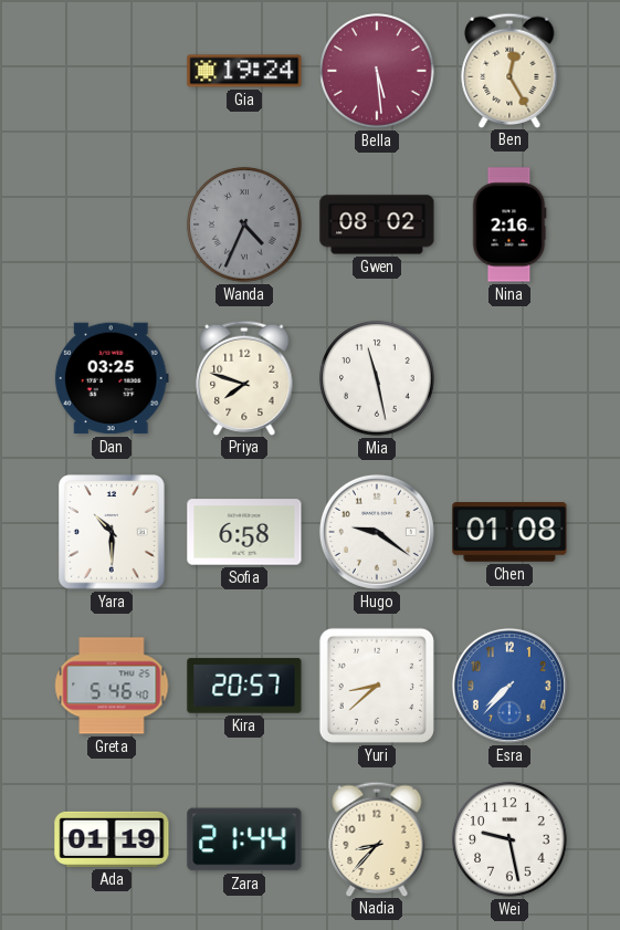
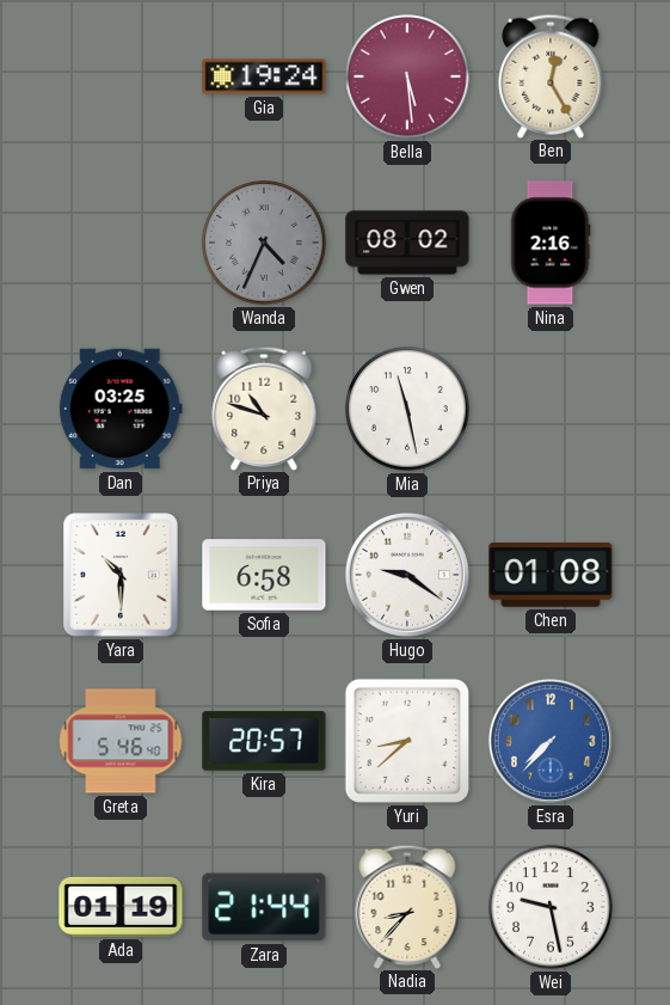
Priya: 7:48 -> 10:48
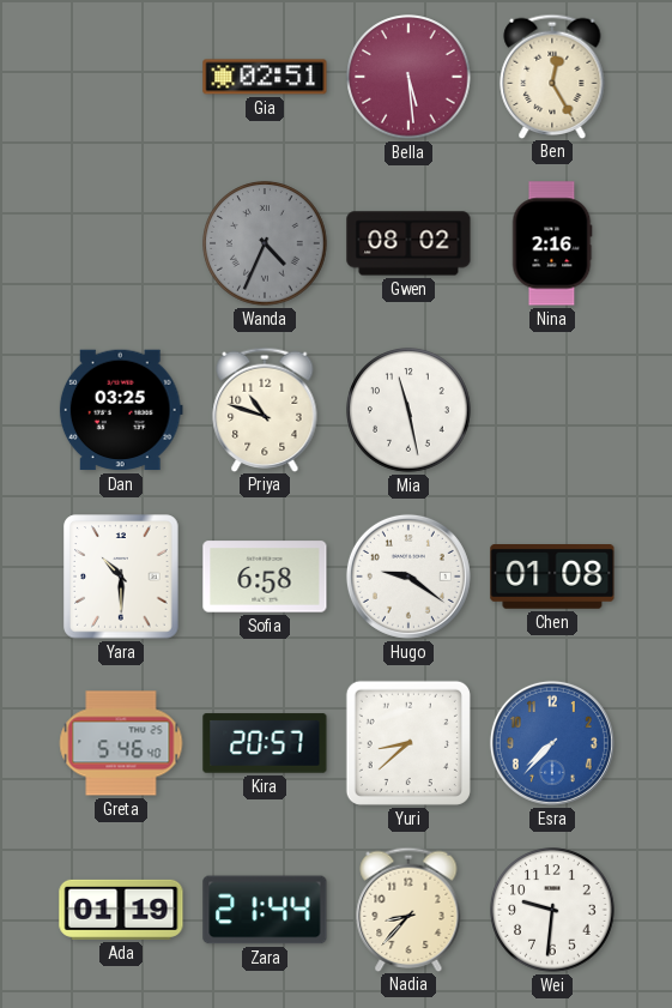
Gia: 19:24 -> 02:51
Wei: 9:28 -> 9:31
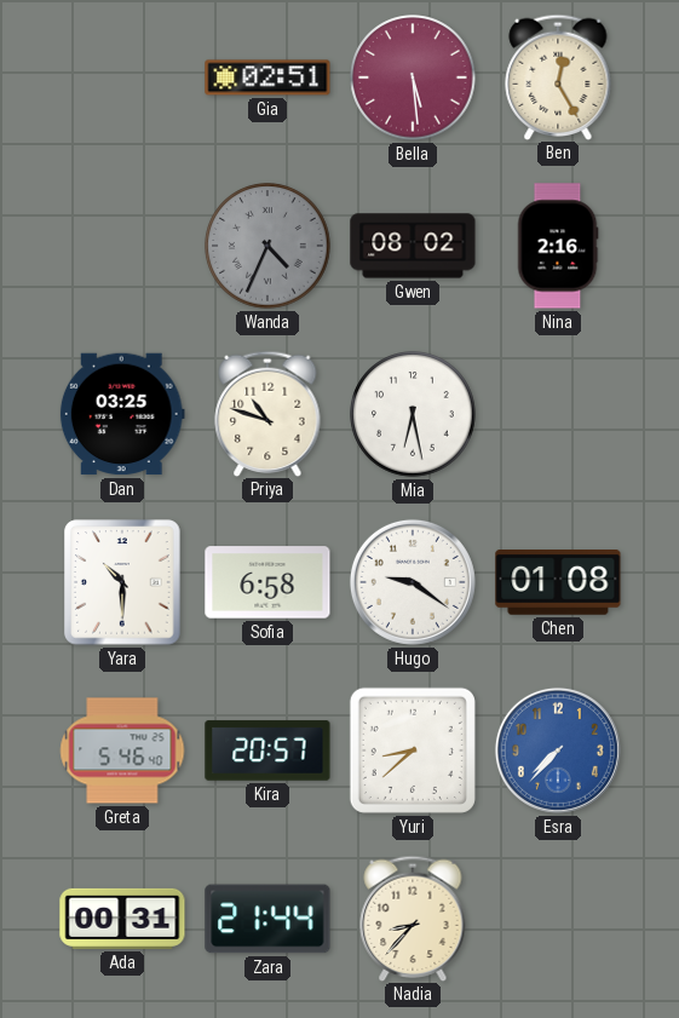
Mia: 11:28 -> 6:28
Ada: 01:19 -> 00:31
Wei: 9:31 -> none
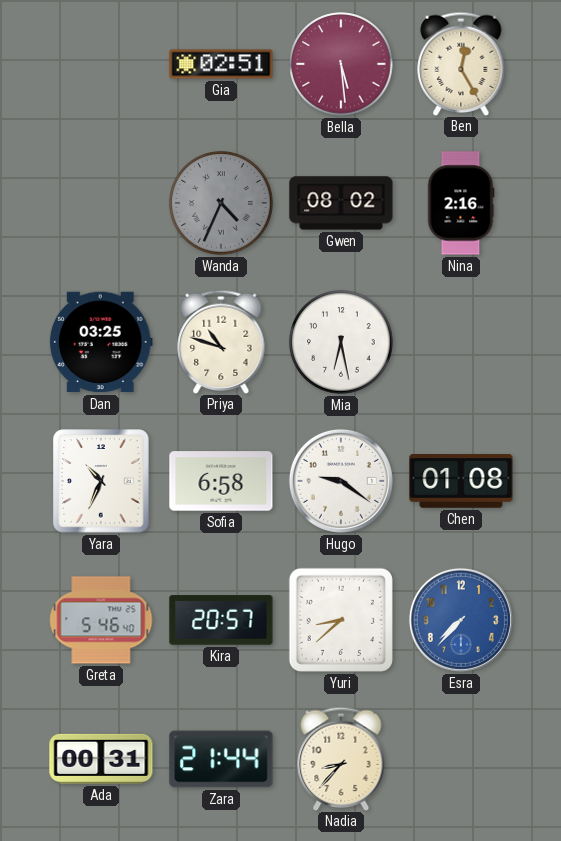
Yara: 10:30 -> 10:34
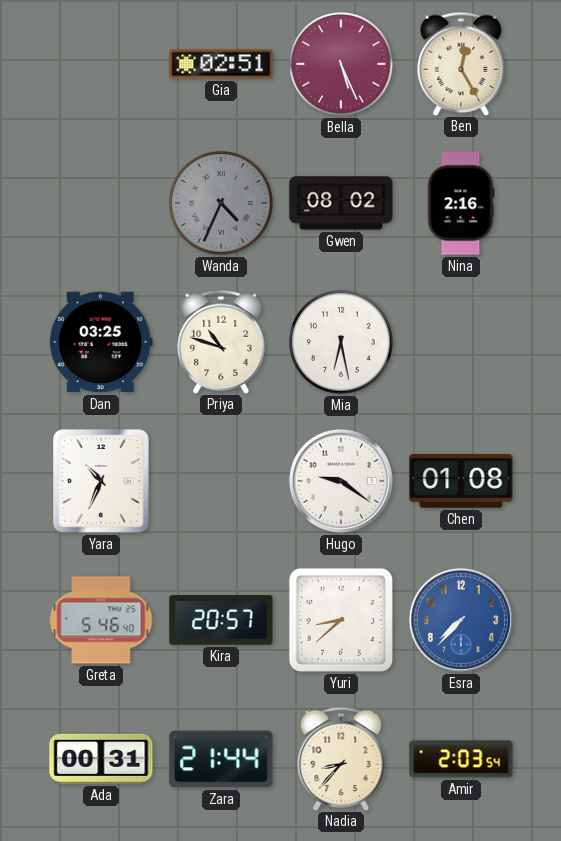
Bella: 5:29 -> 5:26
Sofia: 6:58 -> none
Amir: none -> 2:03
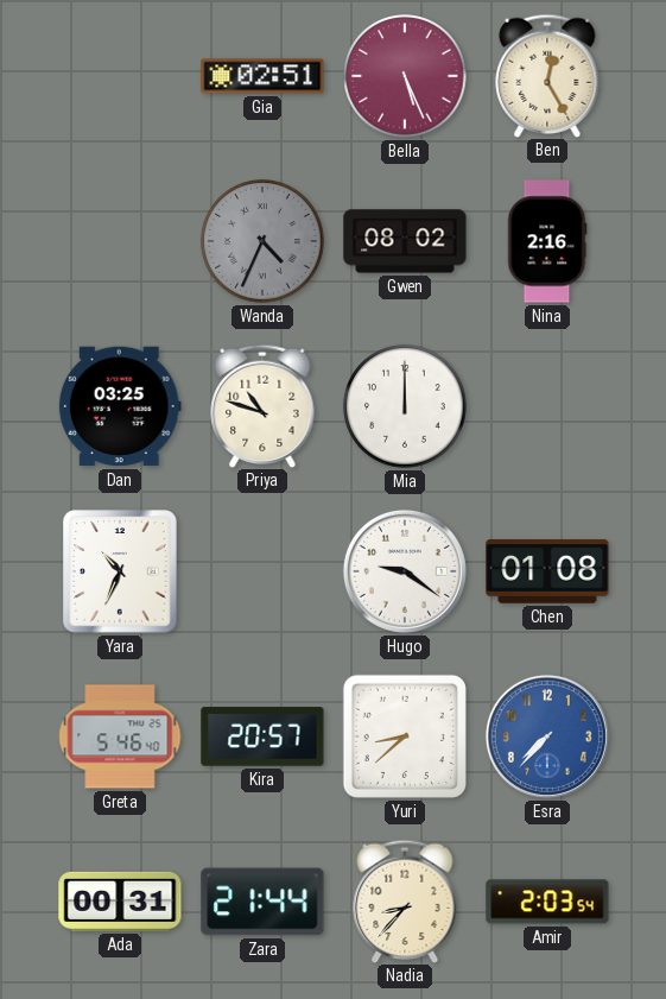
Mia: 6:28 -> 12:00
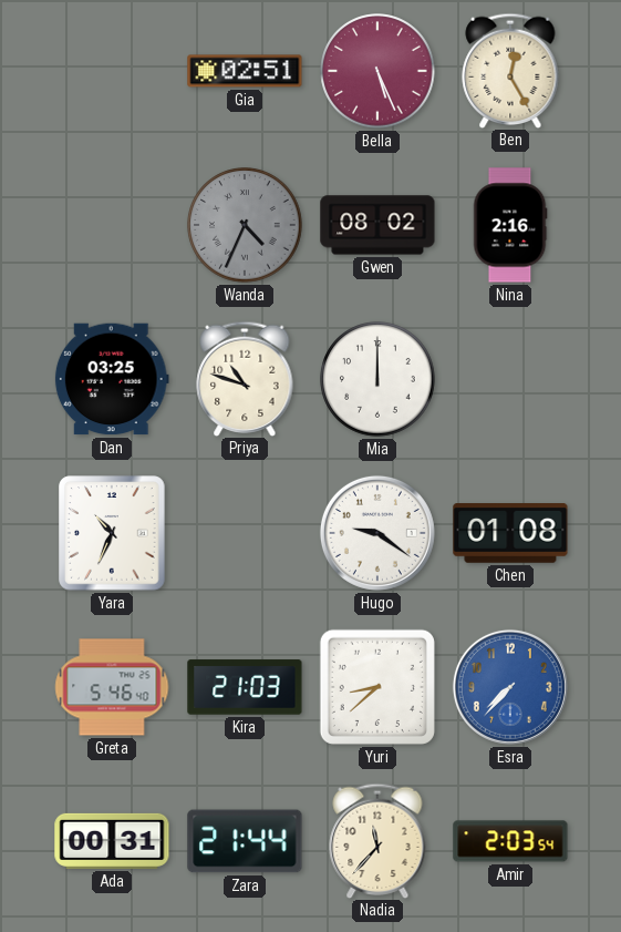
Kira: 20:57 -> 21:03
Nadia: 8:37 -> 11:37
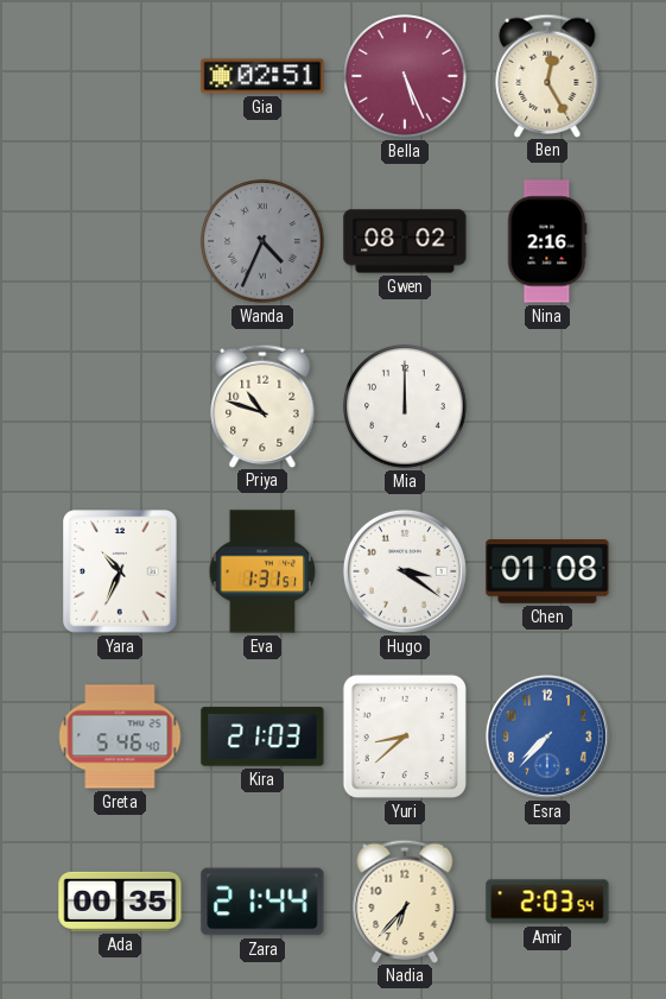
Dan: 03:25 -> none
Eva: none -> 1:31
Hugo: 9:21 -> 3:21
Ada: 00:31 -> 00:35
Nadia: 11:37 -> 6:37
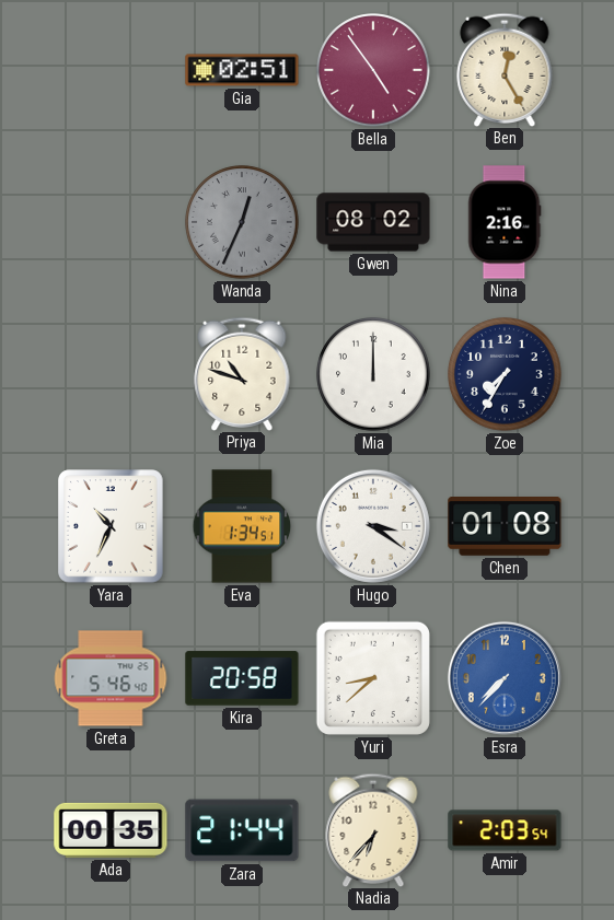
Bella: 5:26 -> 4:54
Wanda: 4:34 -> 12:34
Zoe: none -> 7:35
Eva: 1:31 -> 1:34
Kira: 21:03 -> 20:58
